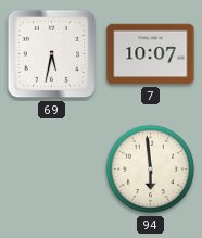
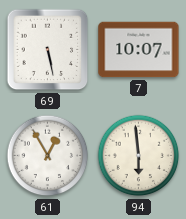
69: 5:32 -> 5:28
61: none -> 12:55
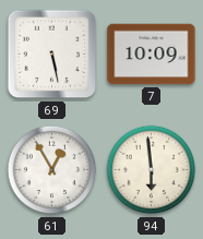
7: 10:07 -> 10:09
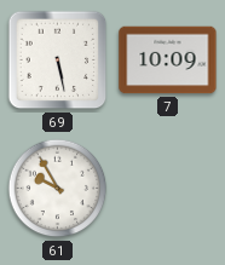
61: 12:55 -> 9:55
94: 5:59 -> none
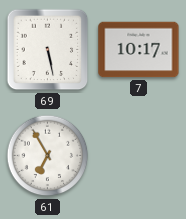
7: 10:09 -> 10:17
61: 9:55 -> 6:55
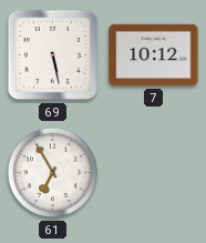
7: 10:17 -> 10:12
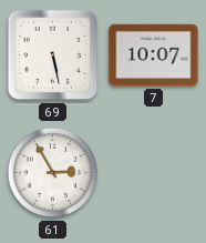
7: 10:12 -> 10:07
61: 6:55 -> 2:55
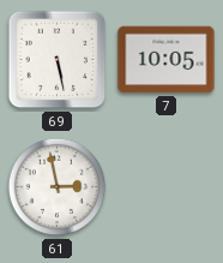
7: 10:07 -> 10:05
61: 2:55 -> 2:58
